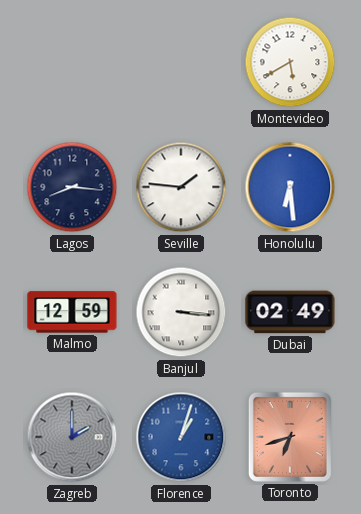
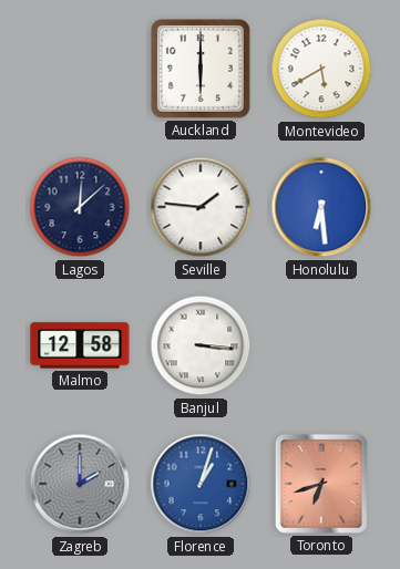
Auckland: none -> 6:00
Lagos: 8:16 -> 12:08
Malmo: 12:59 -> 12:58
Dubai: 02:49 -> none
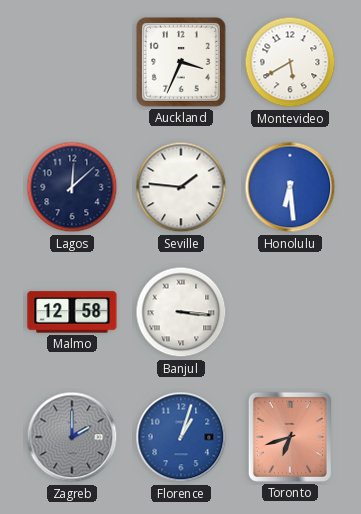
Auckland: 6:00 -> 3:34
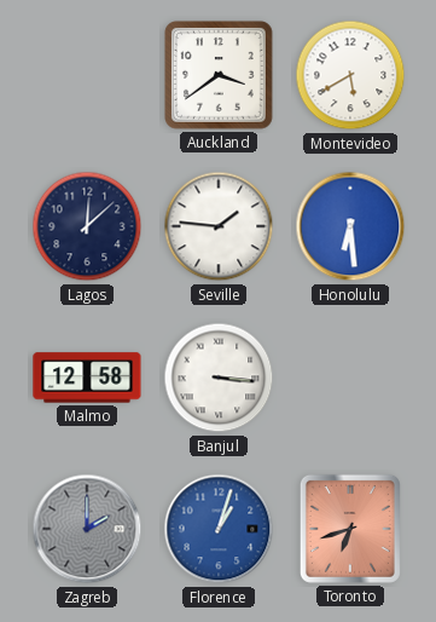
Auckland: 3:34 -> 3:39
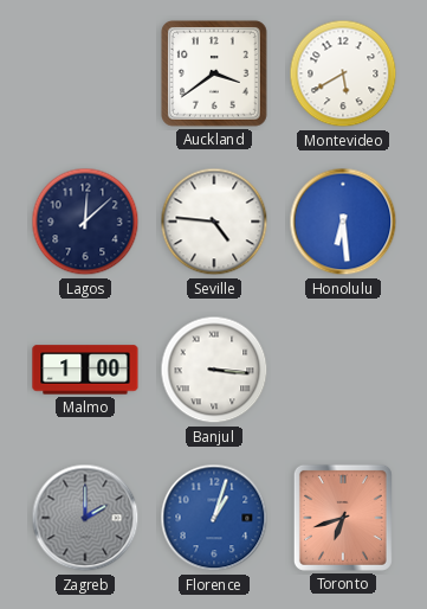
Seville: 1:46 -> 4:46
Malmo: 12:58 -> 1:00
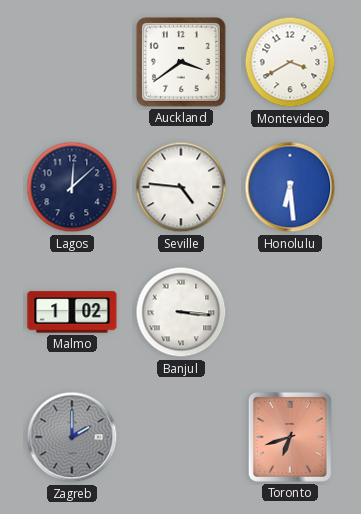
Montevideo: 5:40 -> 3:40
Malmo: 1:00 -> 1:02
Florence: 1:03 -> none
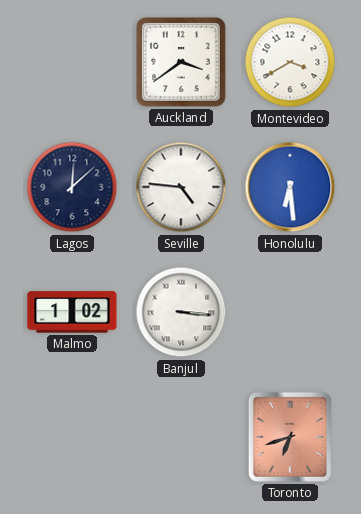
Zagreb: 2:00 -> none
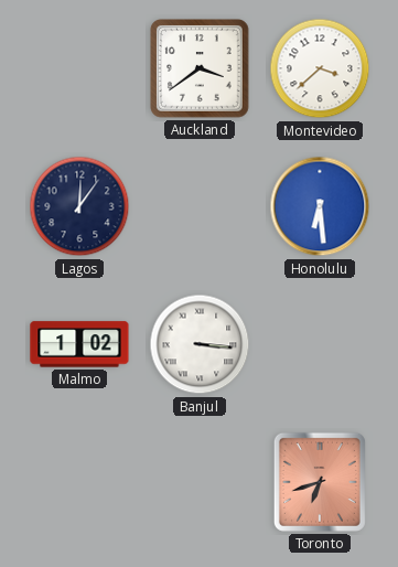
Montevideo: 3:40 -> 3:38
Lagos: 12:08 -> 12:06
Seville: 4:46 -> none
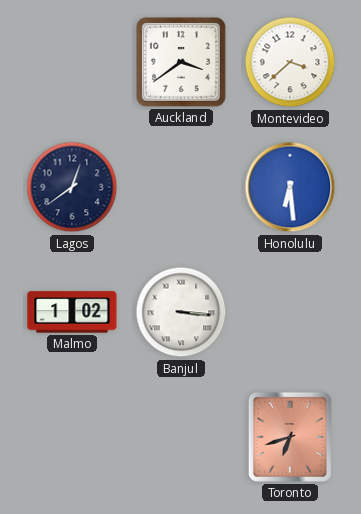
Lagos: 12:06 -> 12:39
